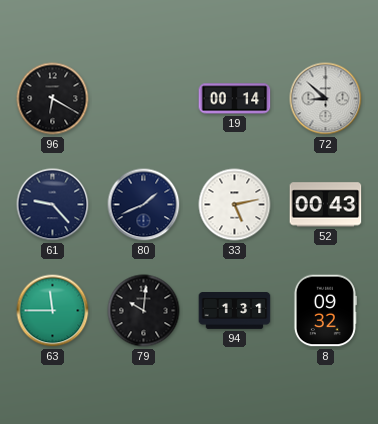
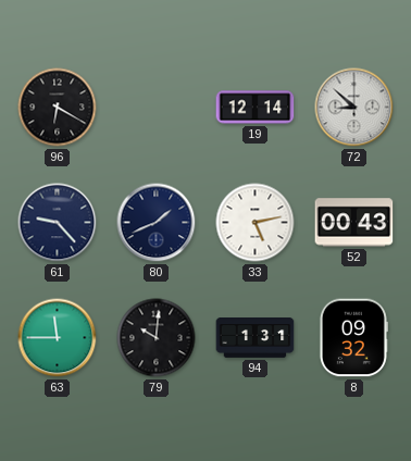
19: 00:14 -> 12:14
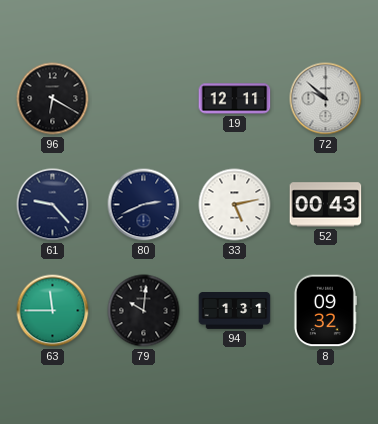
19: 12:14 -> 12:11
72: 8:52 -> 9:52
80: 1:41 -> 2:41
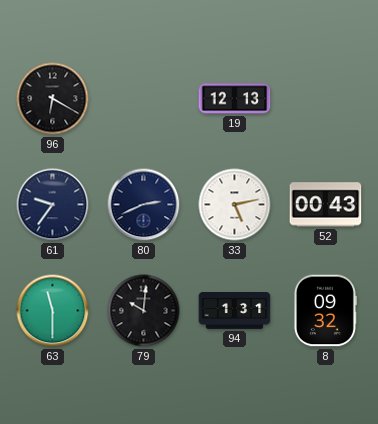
19: 12:11 -> 12:13
72: 9:52 -> none
61: 9:23 -> 9:36
63: 11:45 -> 11:30
